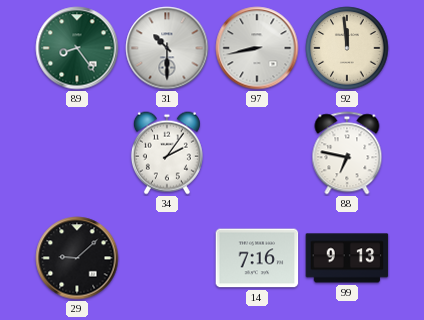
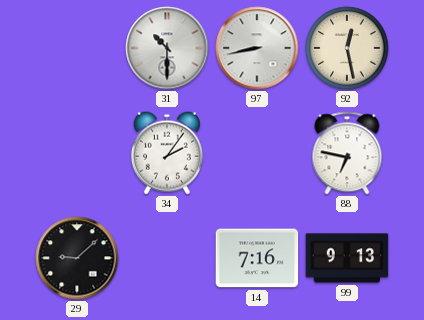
89: 8:24 -> none
92: 11:59 -> 12:28
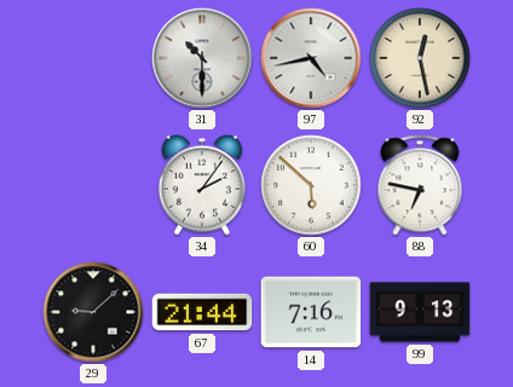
97: 8:43 -> 4:43
60: none -> 5:52
67: none -> 21:44
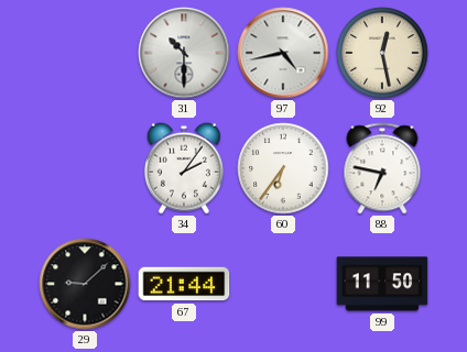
60: 5:52 -> 6:36
14: 7:16 -> none
99: 9:13 -> 11:50
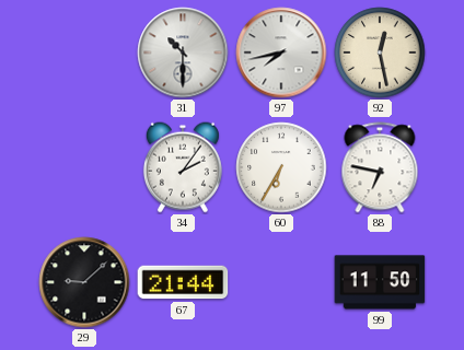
97: 4:43 -> 7:43
60: 6:36 -> 6:35
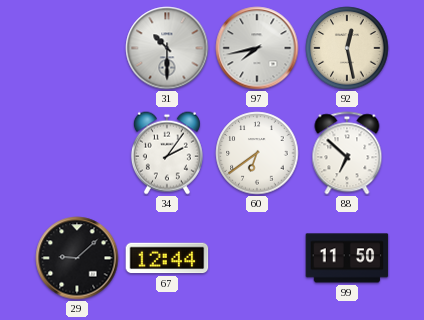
60: 6:35 -> 6:39
88: 6:47 -> 6:52
67: 21:44 -> 12:44
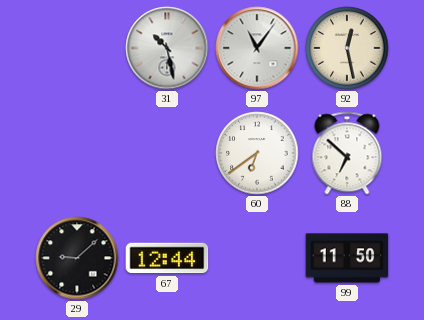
31: 10:30 -> 10:28
97: 7:43 -> 11:06
34: 2:06 -> none
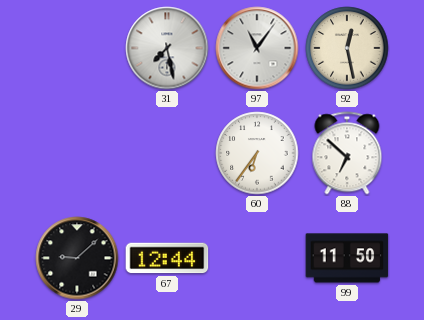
31: 10:28 -> 7:28
60: 6:39 -> 6:36
